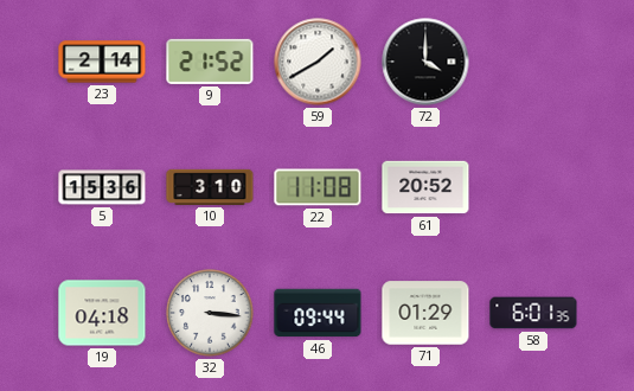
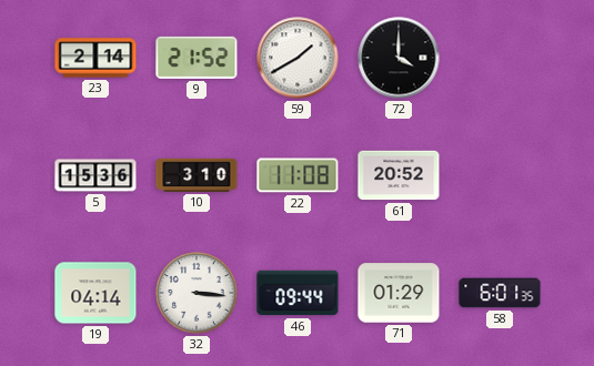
19: 04:18 -> 04:14
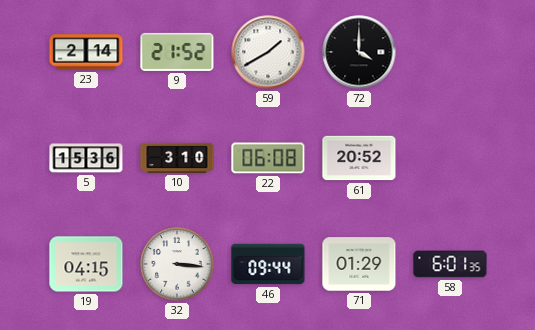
22: 11:08 -> 06:08
19: 04:14 -> 04:15
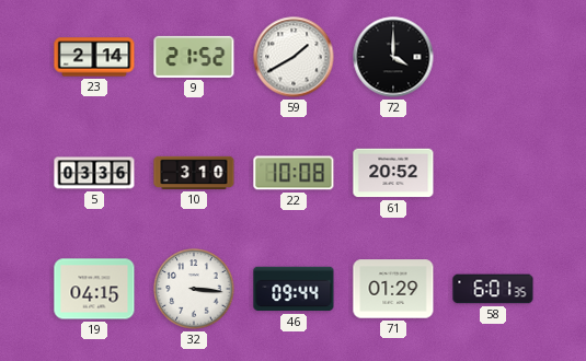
5: 15:36 -> 03:36
22: 06:08 -> 10:08
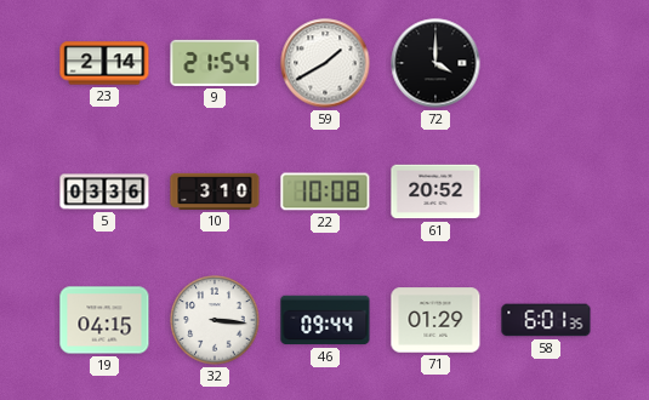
9: 21:52 -> 21:54
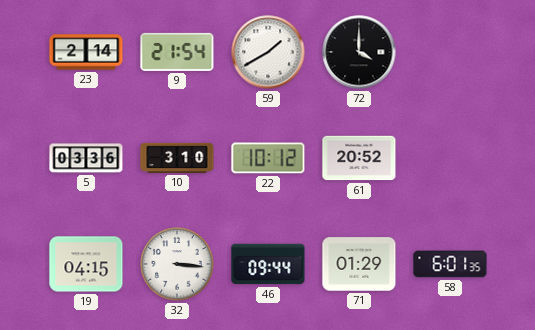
22: 10:08 -> 10:12
